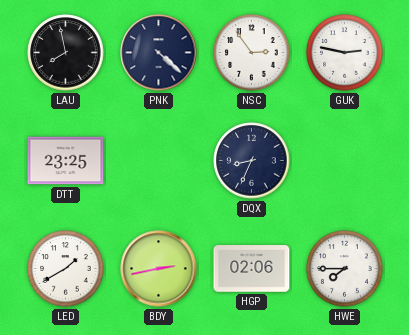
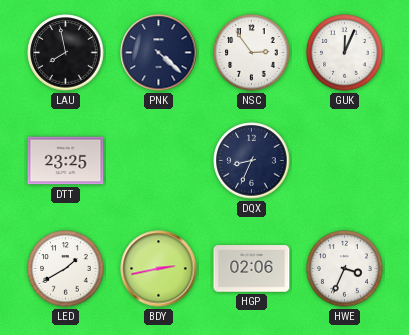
GUK: 2:47 -> 12:04
HWE: 7:45 -> 3:34
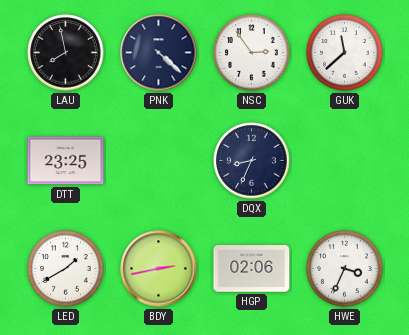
GUK: 12:04 -> 11:38
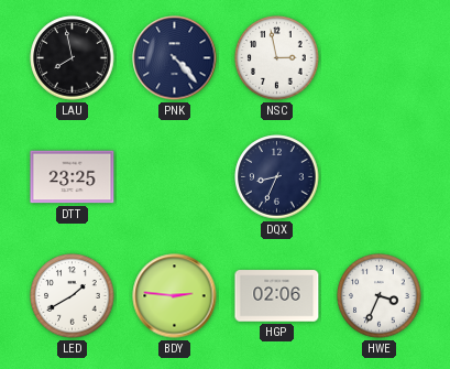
PNK: 4:22 -> 4:23
NSC: 2:54 -> 2:58
GUK: 11:38 -> none
BDY: 2:43 -> 2:46
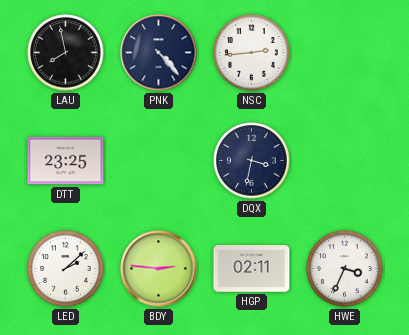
NSC: 2:58 -> 2:44
DQX: 8:34 -> 3:32
LED: 1:40 -> 2:08
HGP: 02:06 -> 02:11
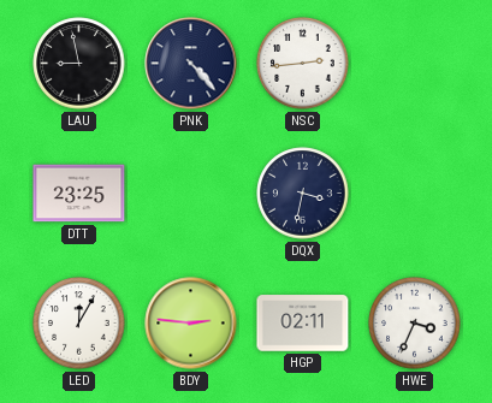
LAU: 7:58 -> 8:58
LED: 2:08 -> 12:05
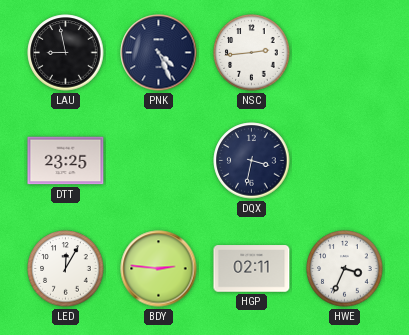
PNK: 4:23 -> 4:26
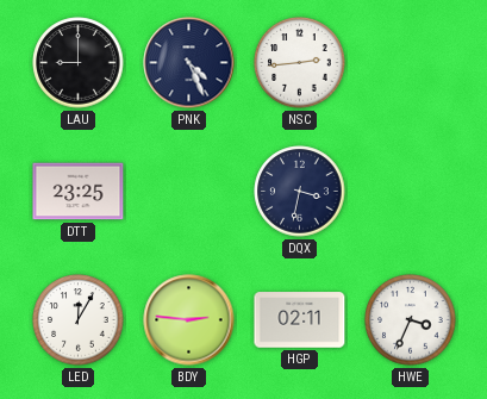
LAU: 8:58 -> 9:00
